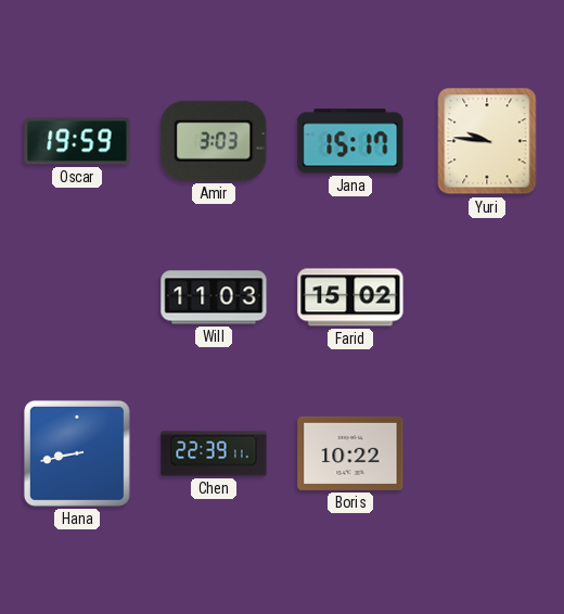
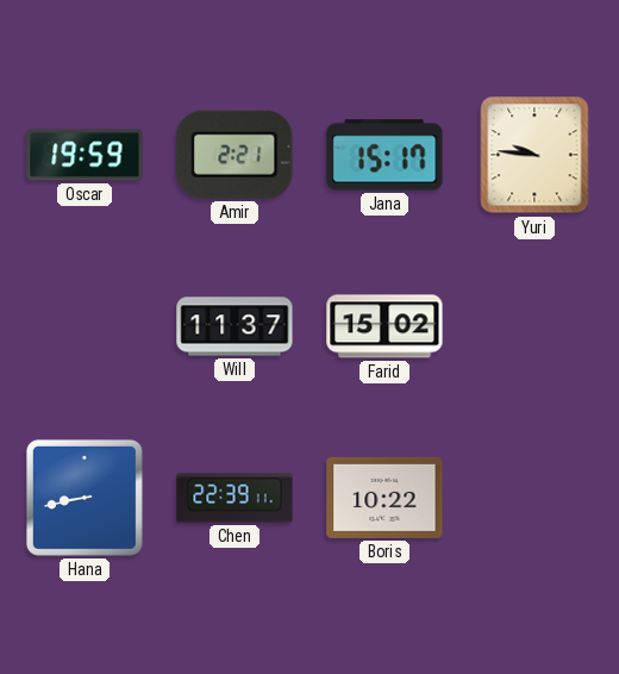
Amir: 3:03 -> 2:21
Will: 11:03 -> 11:37
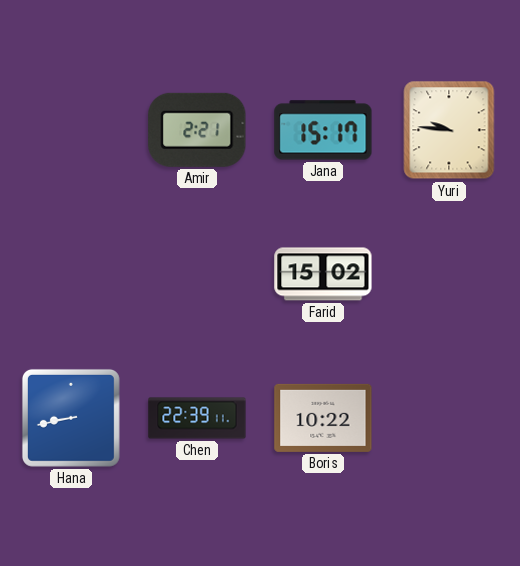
Oscar: 19:59 -> none
Will: 11:37 -> none
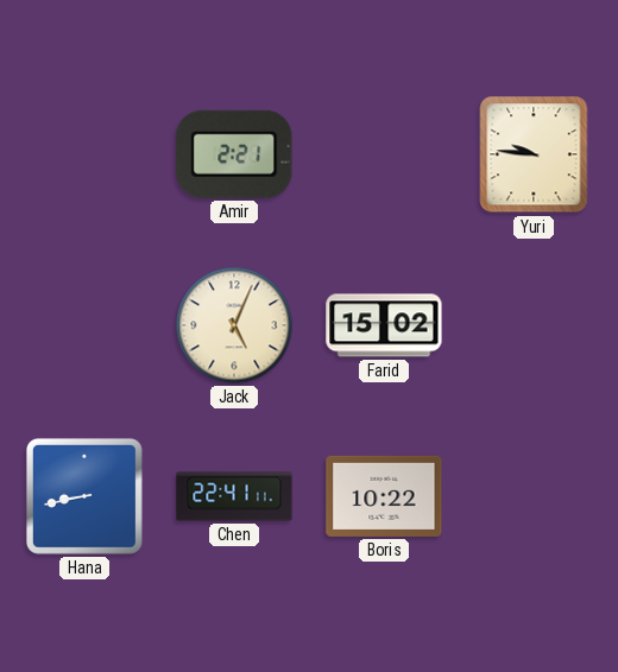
Jana: 15:17 -> none
Jack: none -> 5:04
Chen: 22:39 -> 22:41
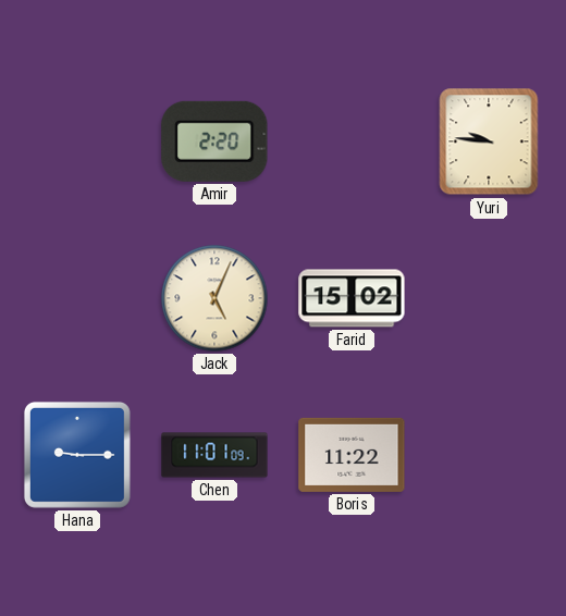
Amir: 2:21 -> 2:20
Hana: 8:43 -> 9:15
Chen: 22:41 -> 11:01
Boris: 10:22 -> 11:22
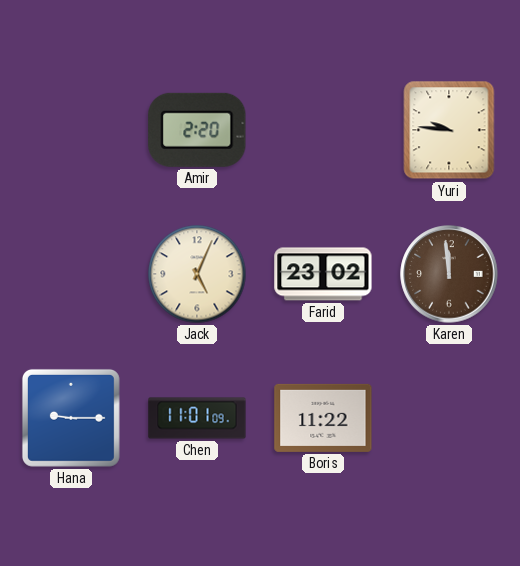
Farid: 15:02 -> 23:02
Karen: none -> 11:59
